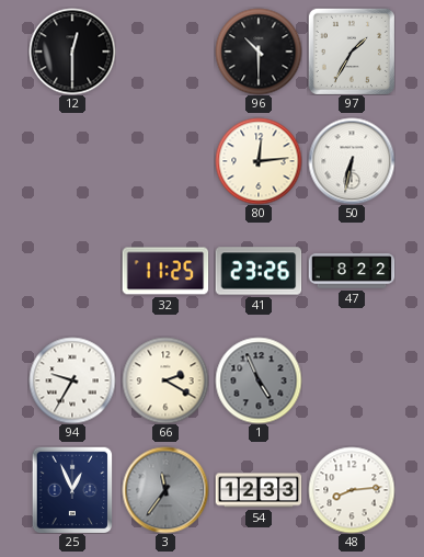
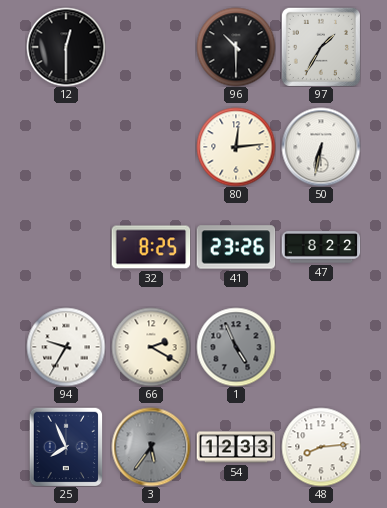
32: 11:25 -> 8:25
25: 12:56 -> 7:56
3: 11:36 -> 5:36
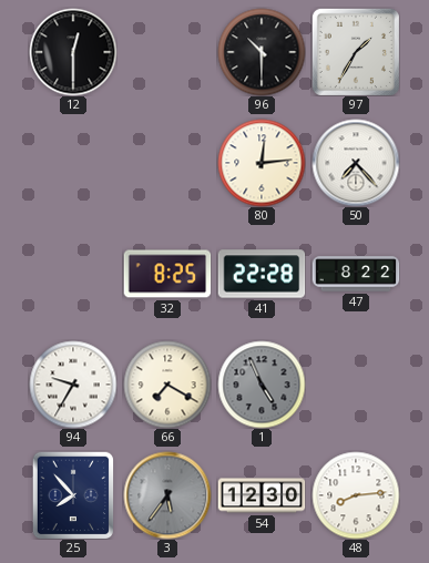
50: 6:32 -> 7:23
41: 23:26 -> 22:28
66: 2:20 -> 7:20
25: 7:56 -> 7:53
54: 12:33 -> 12:30
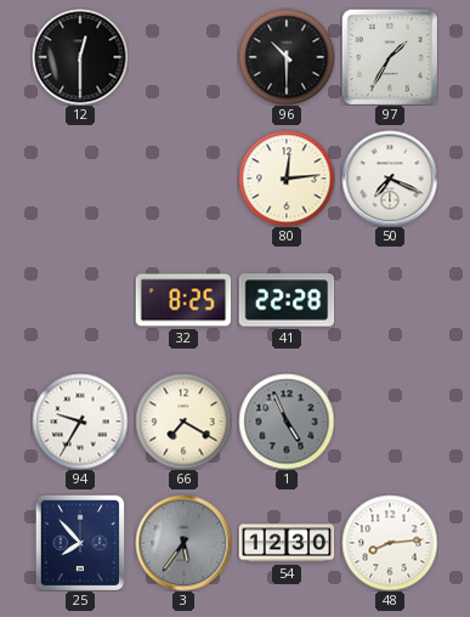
50: 7:23 -> 7:19
47: 8:22 -> none
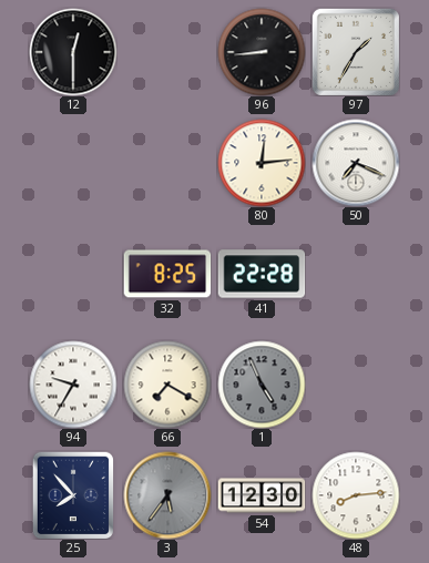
96: 10:30 -> 8:44
